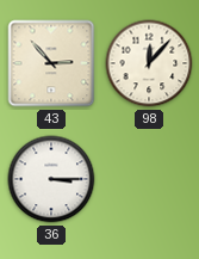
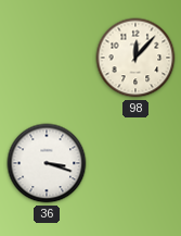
43: 2:53 -> none
36: 3:15 -> 3:18
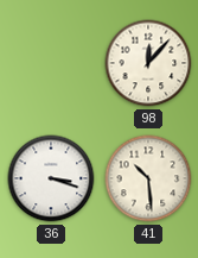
41: none -> 10:29
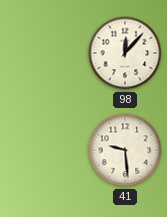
36: 3:18 -> none
41: 10:29 -> 9:29
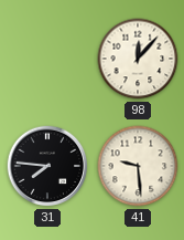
31: none -> 7:46
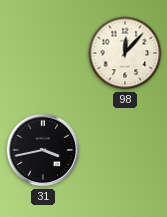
31: 7:46 -> 3:43
41: 9:29 -> none
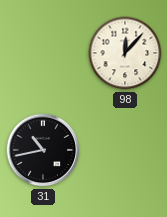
31: 3:43 -> 10:43
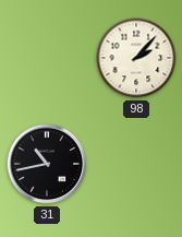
98: 12:07 -> 2:07
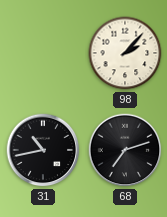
68: none -> 7:12
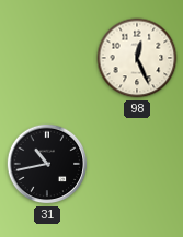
98: 2:07 -> 12:26
68: 7:12 -> none
